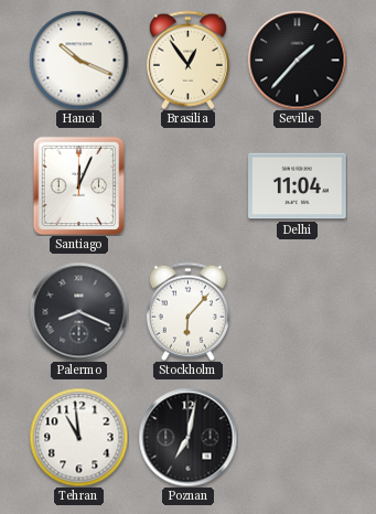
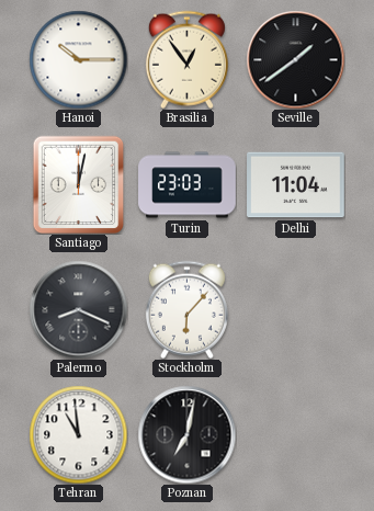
Hanoi: 10:19 -> 10:15
Seville: 1:37 -> 1:39
Santiago: 12:04 -> 12:02
Turin: none -> 23:03
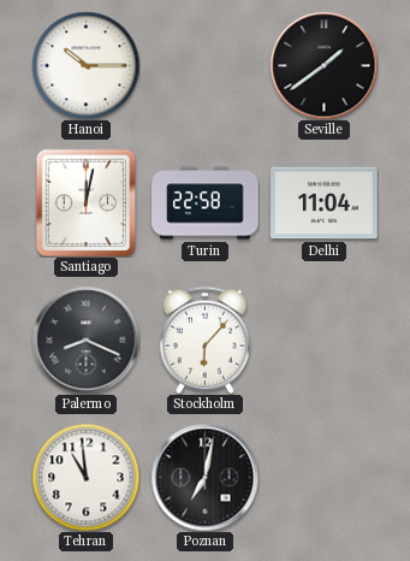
Brasilia: 12:54 -> none
Turin: 23:03 -> 22:58
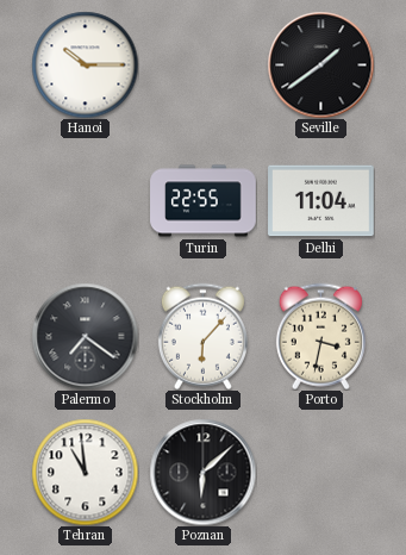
Santiago: 12:02 -> none
Turin: 22:58 -> 22:55
Palermo: 8:19 -> 7:21
Porto: none -> 3:32
Poznan: 7:02 -> 6:08
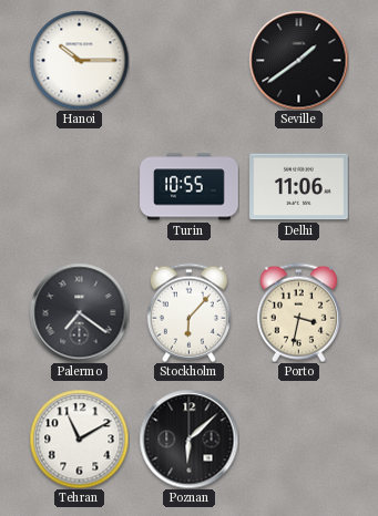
Turin: 22:55 -> 10:55
Delhi: 11:04 -> 11:06
Tehran: 10:59 -> 11:10
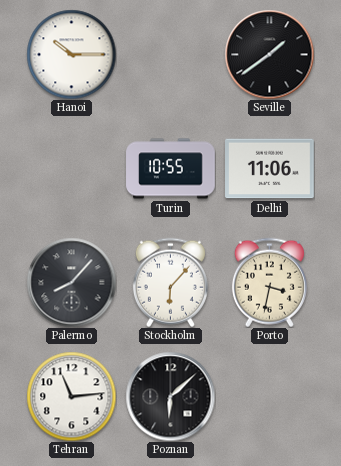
Palermo: 7:21 -> 8:07
Tehran: 11:10 -> 11:14
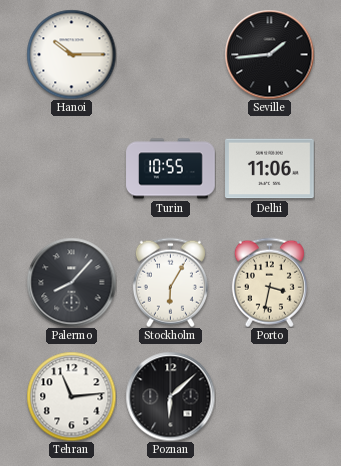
Seville: 1:39 -> 1:44
Stockholm: 6:07 -> 6:05
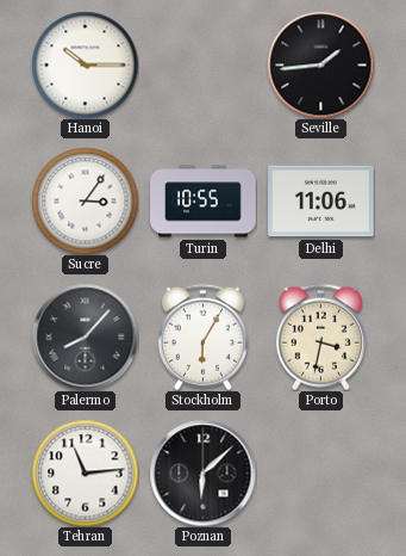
Sucre: none -> 3:06
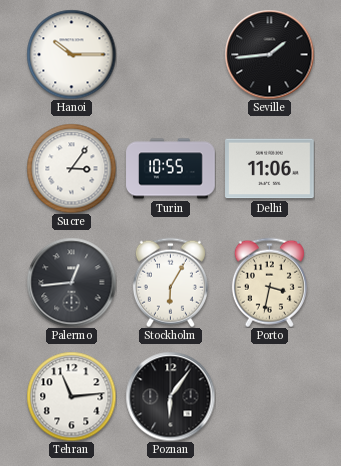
Palermo: 8:07 -> 12:44
Poznan: 6:08 -> 6:06
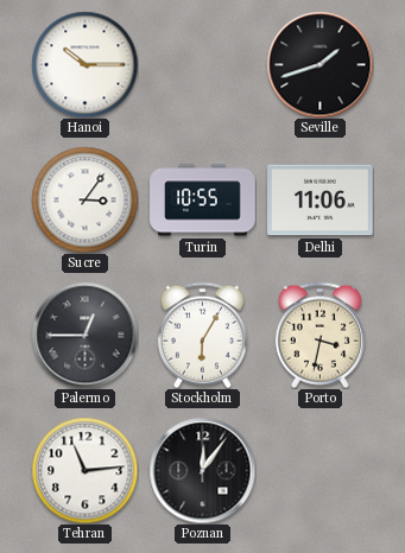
Seville: 1:44 -> 1:42
Palermo: 12:44 -> 12:45
Poznan: 6:06 -> 12:06
